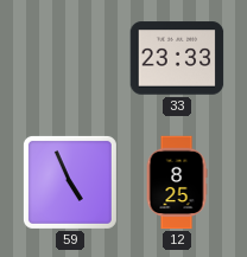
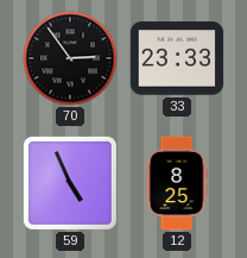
70: none -> 2:54
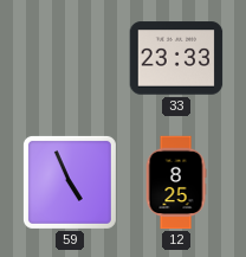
70: 2:54 -> none
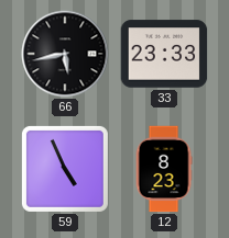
66: none -> 5:43
12: 8:25 -> 8:23
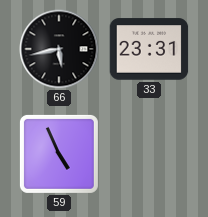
33: 23:33 -> 23:31
12: 8:23 -> none
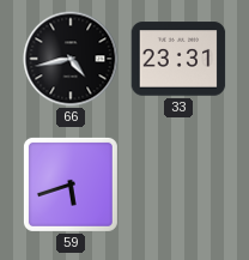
66: 5:43 -> 4:43
59: 4:56 -> 5:42
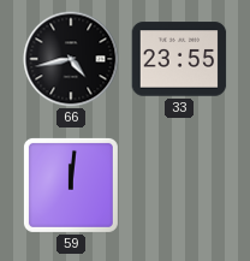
33: 23:31 -> 23:55
59: 5:42 -> 12:01
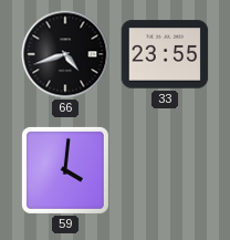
66: 4:43 -> 4:42
59: 12:01 -> 4:01
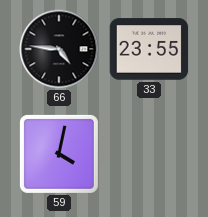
66: 4:42 -> 4:46
59: 4:01 -> 4:02
